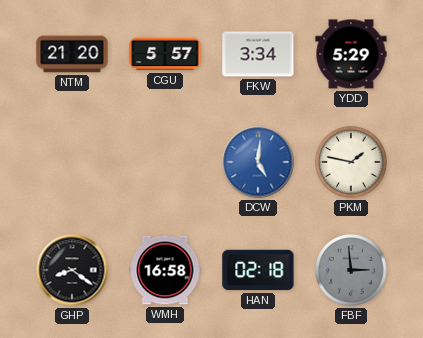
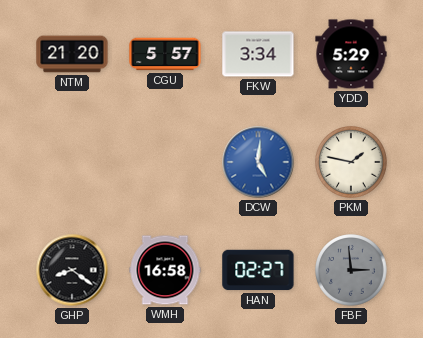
HAN: 02:18 -> 02:27
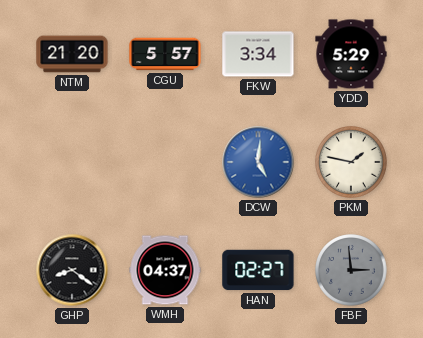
WMH: 16:58 -> 04:37
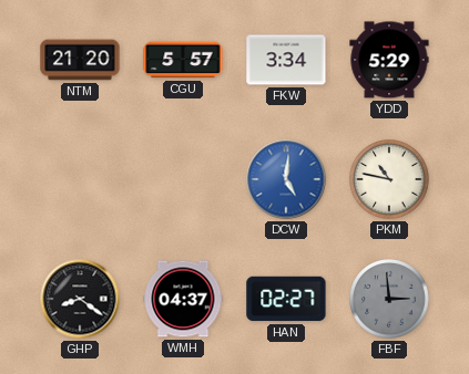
PKM: 1:47 -> 10:47
